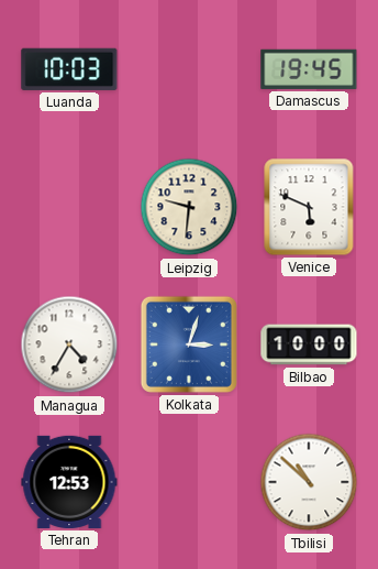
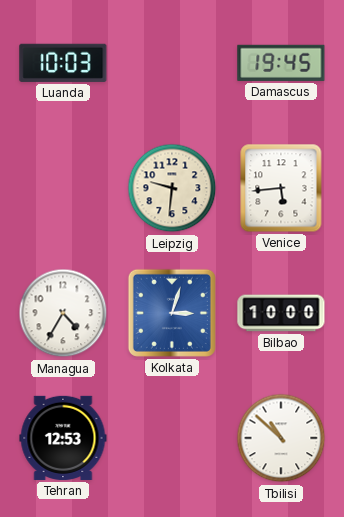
Venice: 5:49 -> 5:44
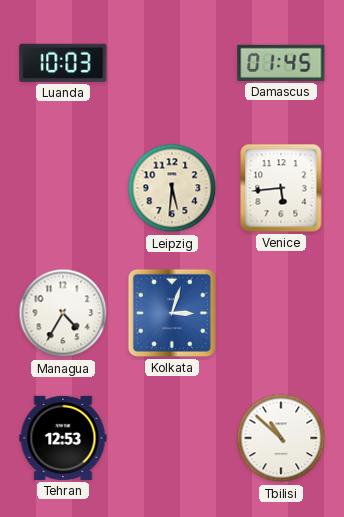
Damascus: 19:45 -> 01:45
Leipzig: 9:31 -> 5:31
Bilbao: 10:00 -> none
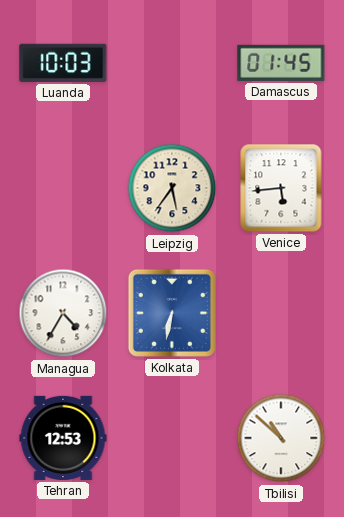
Leipzig: 5:31 -> 5:36
Kolkata: 3:03 -> 6:32
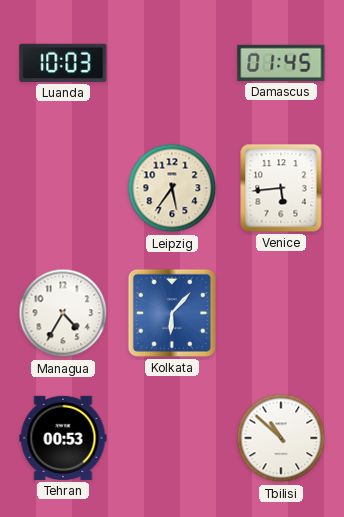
Kolkata: 6:32 -> 6:07
Tehran: 12:53 -> 00:53
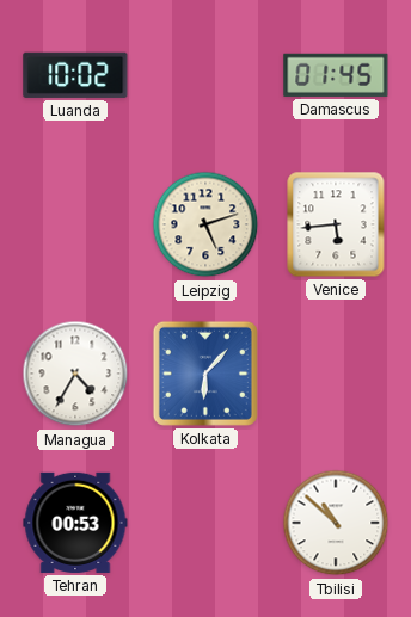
Luanda: 10:03 -> 10:02
Leipzig: 5:36 -> 5:12
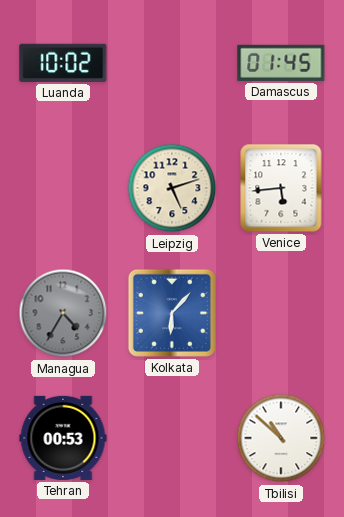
Managua dial: white -> grey
